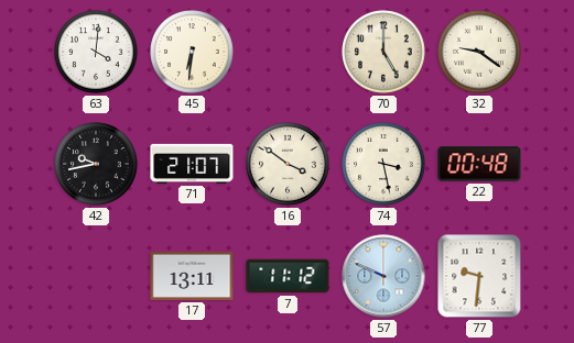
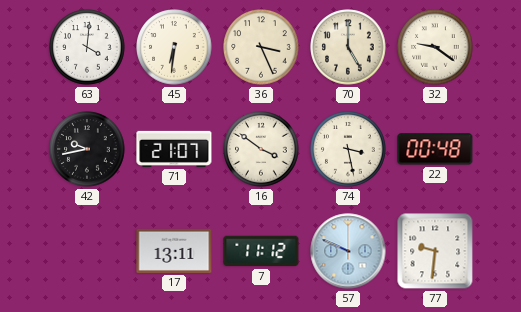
36: none -> 3:26
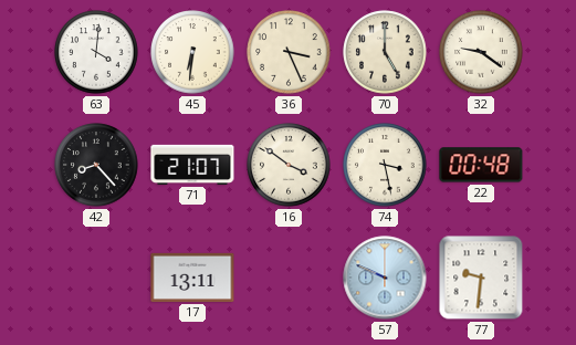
42: 9:43 -> 8:23
7: 11:12 -> none
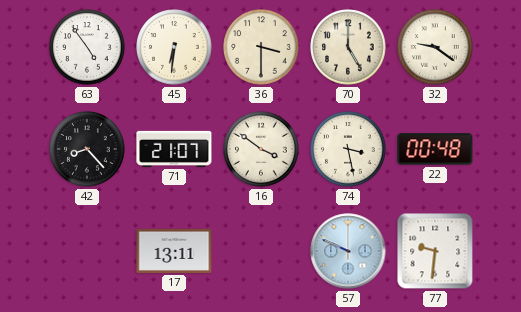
63: 4:01 -> 4:54
36: 3:26 -> 3:30
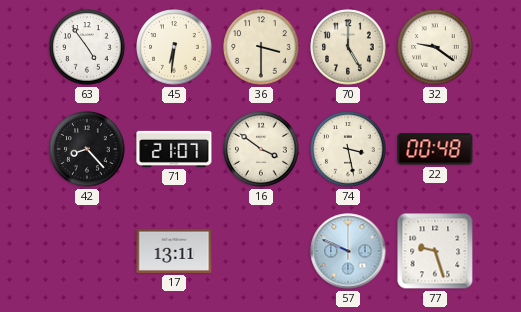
77: 9:31 -> 9:27
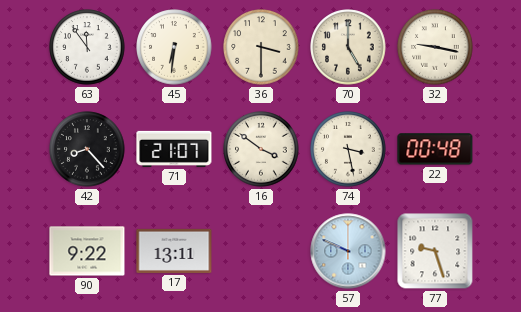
63: 4:54 -> 11:54
32: 9:21 -> 9:17
90: none -> 9:22
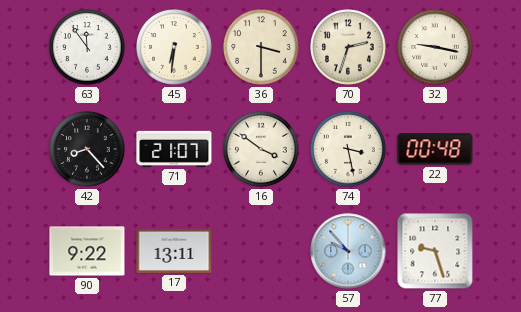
70: 5:00 -> 2:33
57: 9:49 -> 9:53
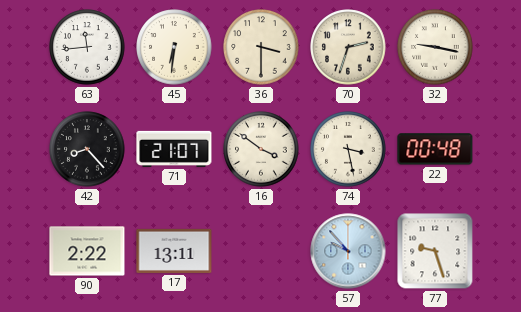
63: 11:54 -> 11:44
90: 9:22 -> 2:22
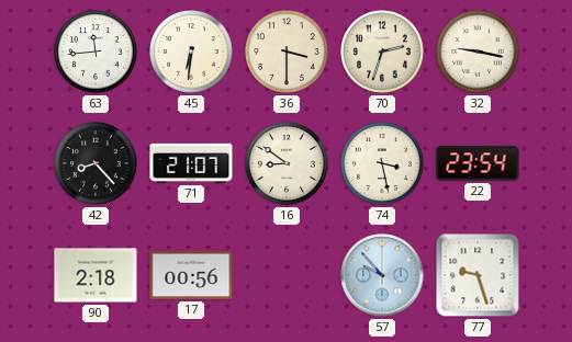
16: 3:51 -> 8:51
22: 00:48 -> 23:54
90: 2:22 -> 2:18
17: 13:11 -> 00:56
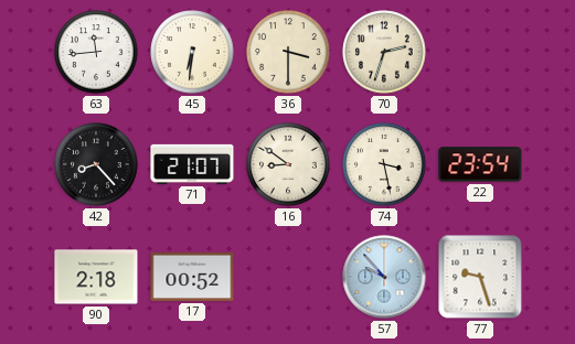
32: 9:17 -> none
17: 00:56 -> 00:52
